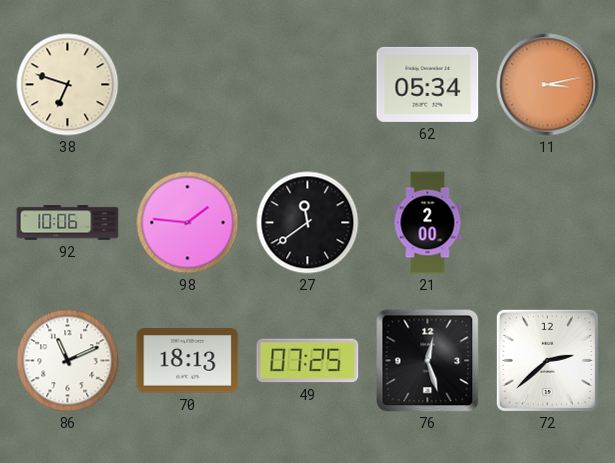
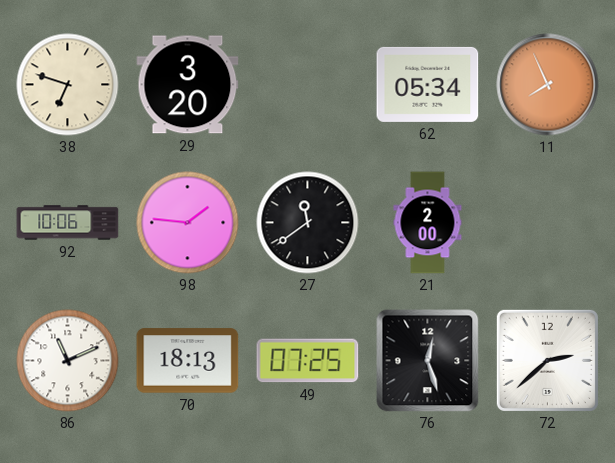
29: none -> 3:20
11: 3:13 -> 7:56
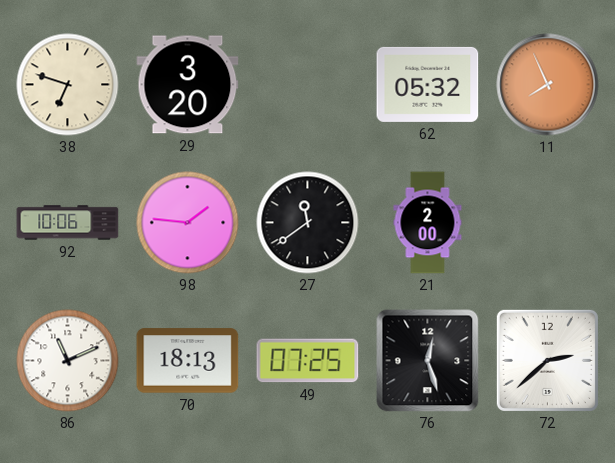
62: 05:34 -> 05:32
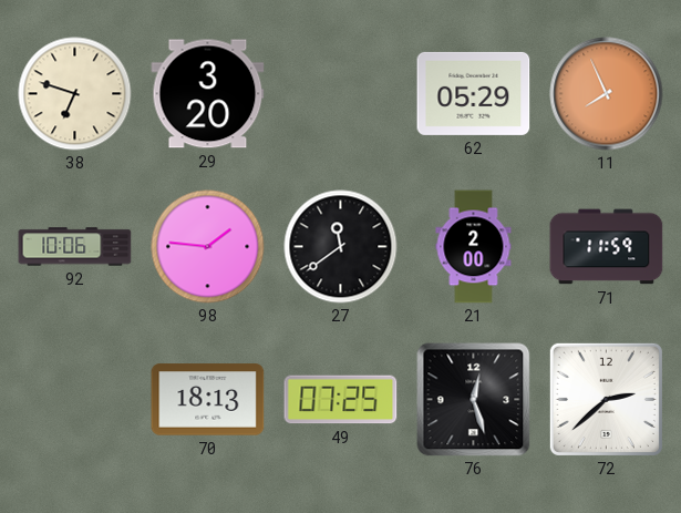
62: 05:32 -> 05:29
71: none -> 11:59
86: 11:11 -> none
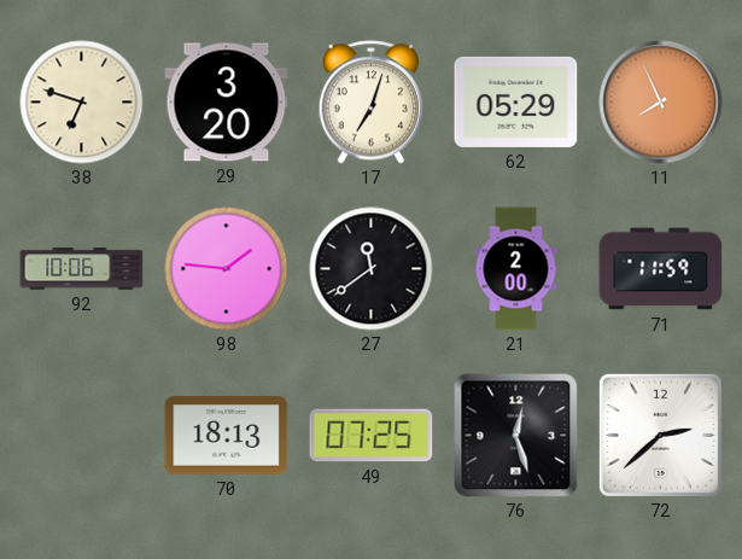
17: none -> 7:03
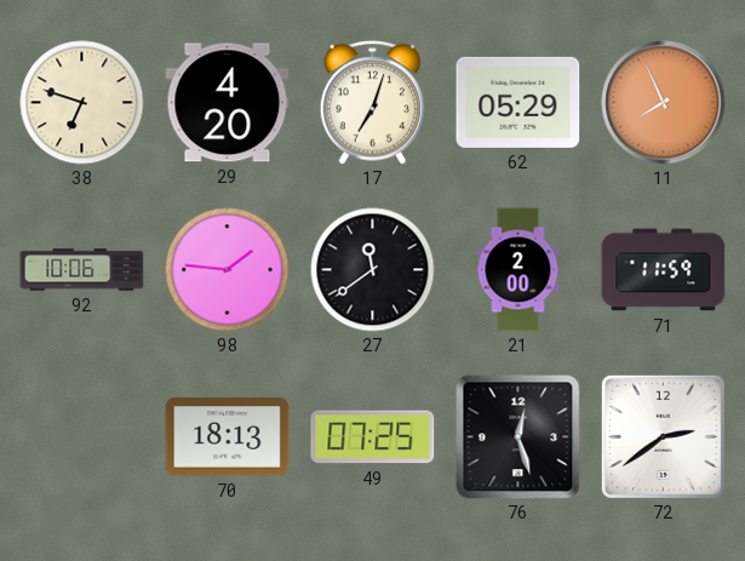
29: 3:20 -> 4:20
72: 2:38 -> 2:39
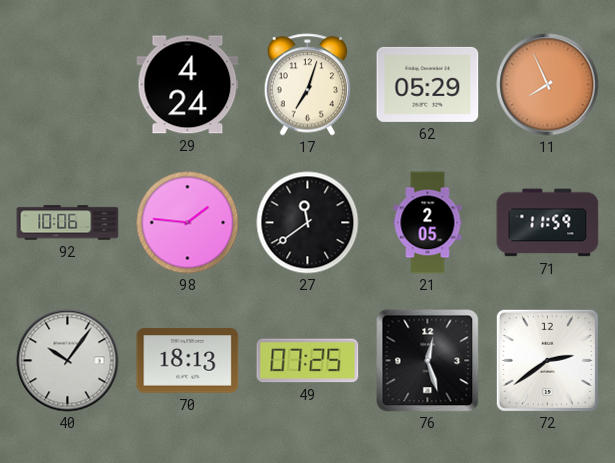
38: 6:48 -> none
29: 4:20 -> 4:24
21: 2:00 -> 2:05
40: none -> 10:06
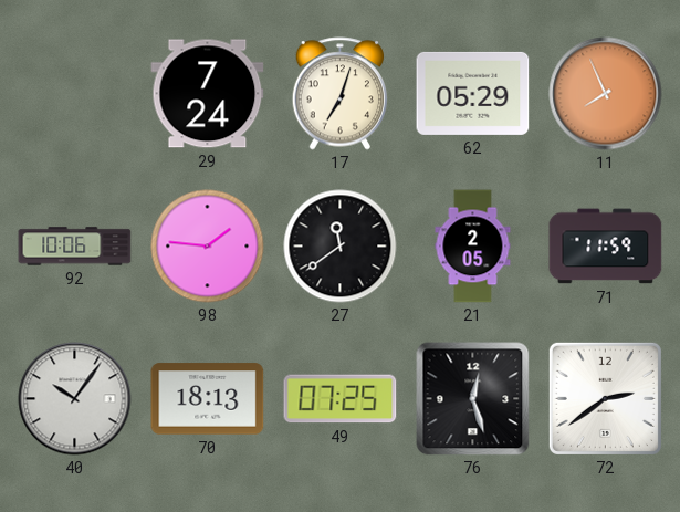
29: 4:24 -> 7:24
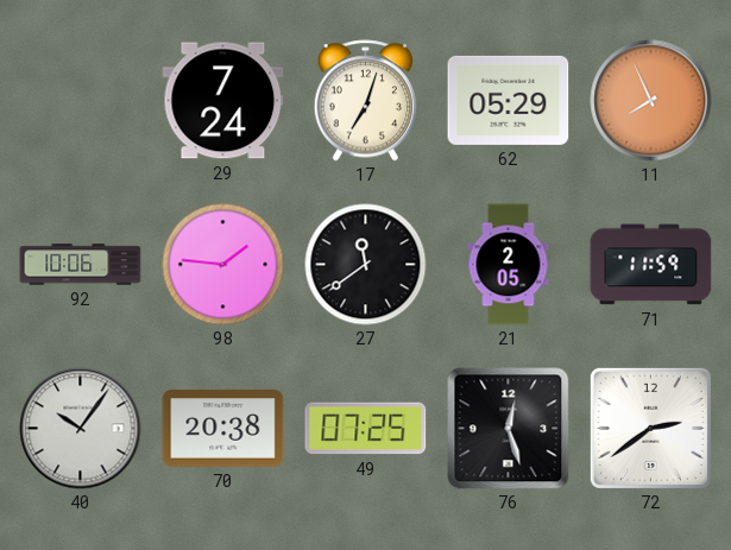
70: 18:13 -> 20:38
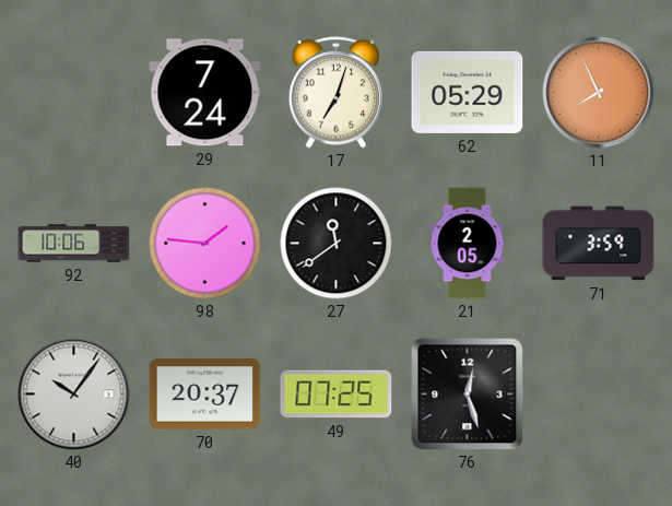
71: 11:59 -> 3:59
70: 20:38 -> 20:37
72: 2:39 -> none
